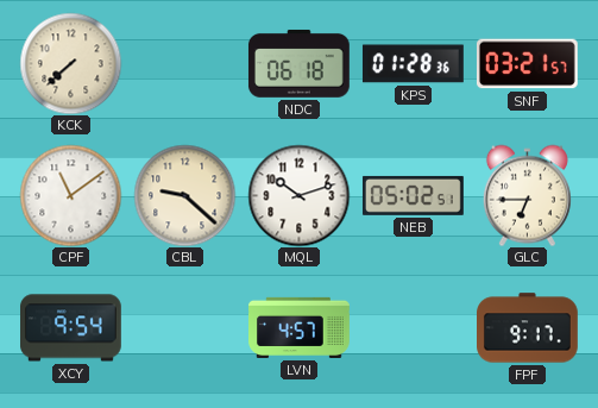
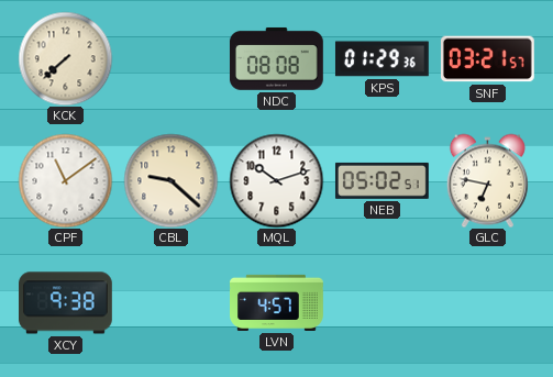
NDC: 06:18 -> 08:08
KPS: 01:28 -> 01:29
GLC: 6:45 -> 6:47
XCY: 9:54 -> 9:38
FPF: 9:17 -> none
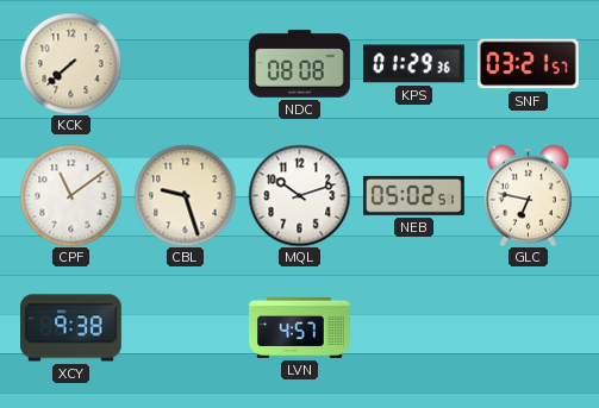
CBL: 9:22 -> 9:27
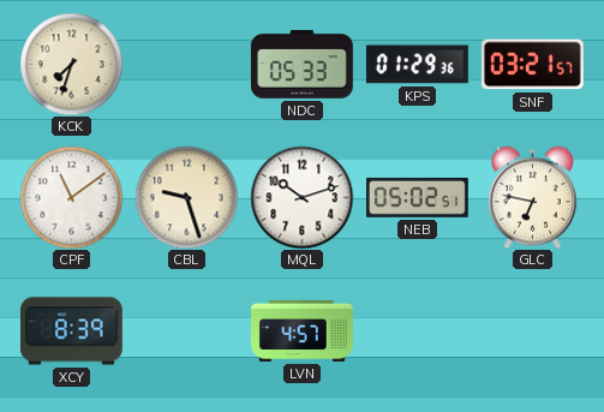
KCK: 7:38 -> 7:33
NDC: 08:08 -> 05:33
XCY: 9:38 -> 8:39
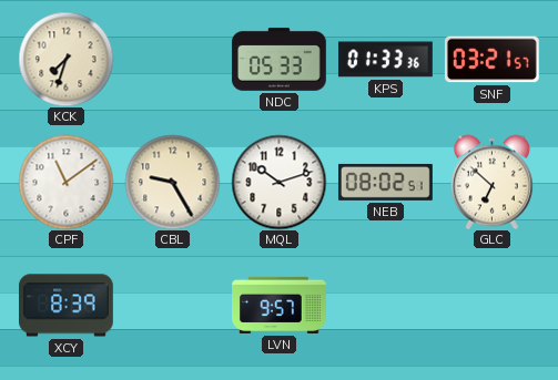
KPS: 01:29 -> 01:33
CBL: 9:27 -> 9:25
NEB: 05:02 -> 08:02
GLC: 6:47 -> 6:52
LVN: 4:57 -> 9:57
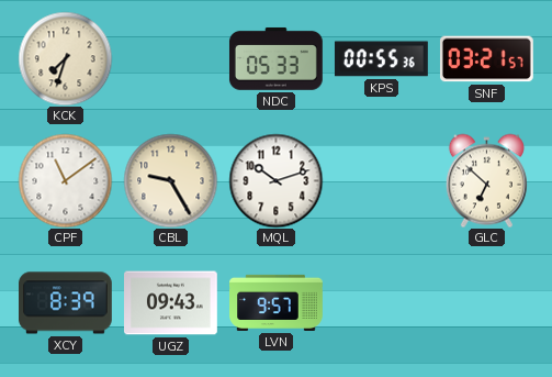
KPS: 01:33 -> 00:55
NEB: 08:02 -> none
UGZ: none -> 09:43
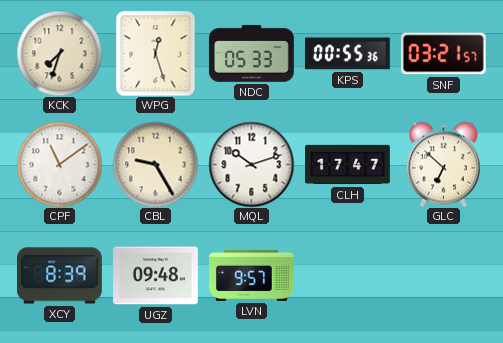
WPG: none -> 12:27
CLH: none -> 17:47
UGZ: 09:43 -> 09:48
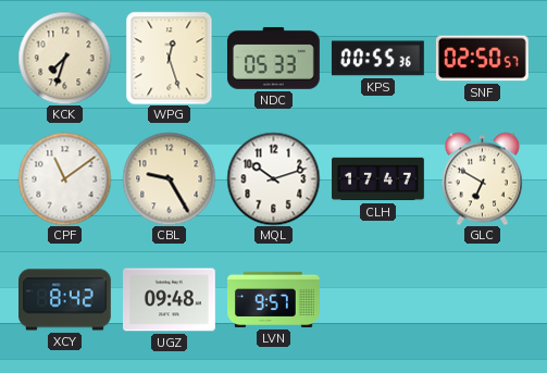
SNF: 03:21 -> 02:50
GLC: 6:52 -> 6:50
XCY: 8:39 -> 8:42
